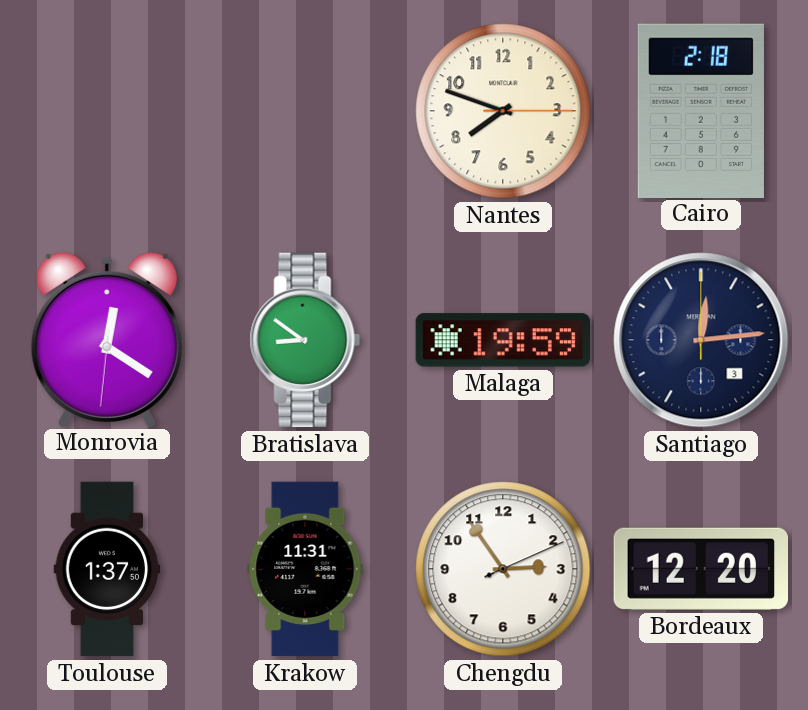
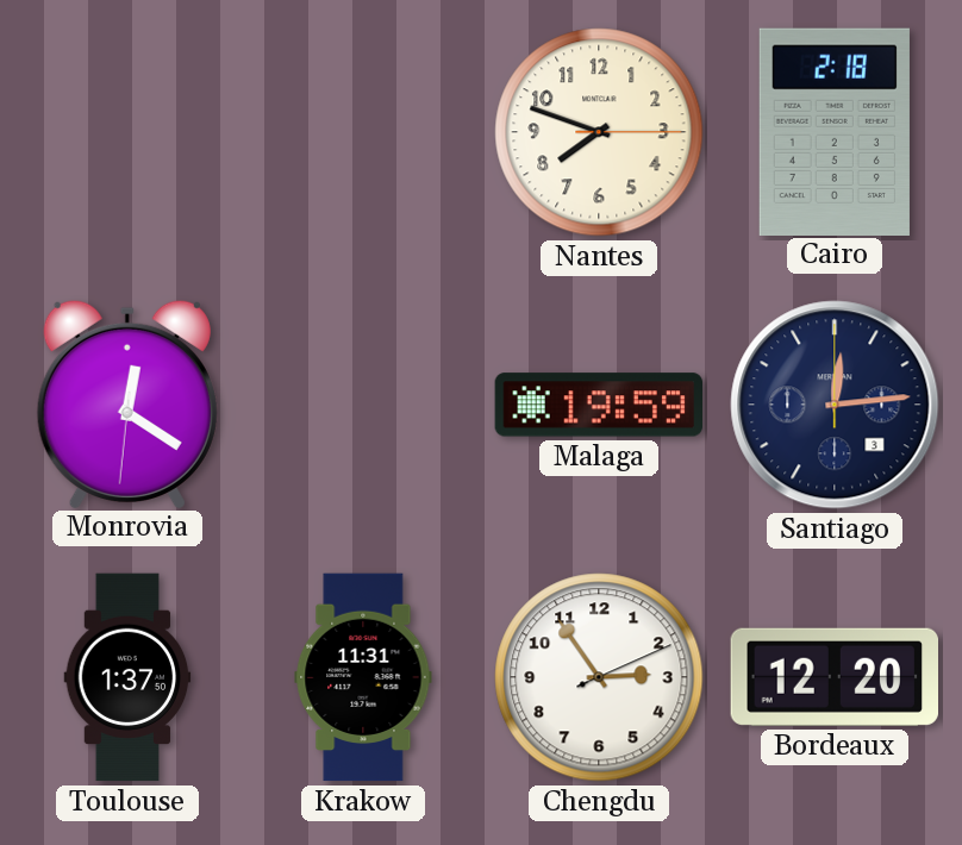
Bratislava: 8:51 -> none
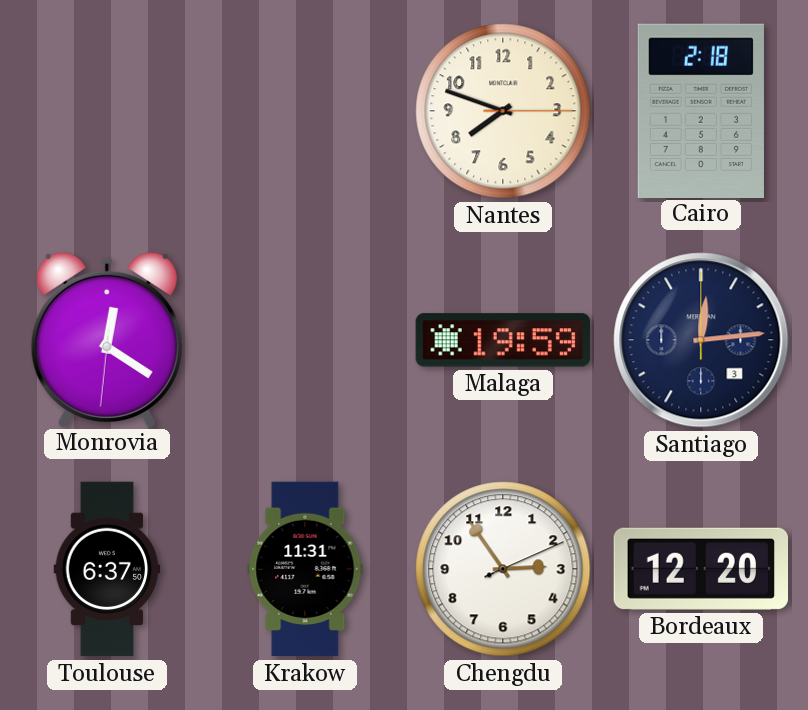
Toulouse: 1:37 -> 6:37
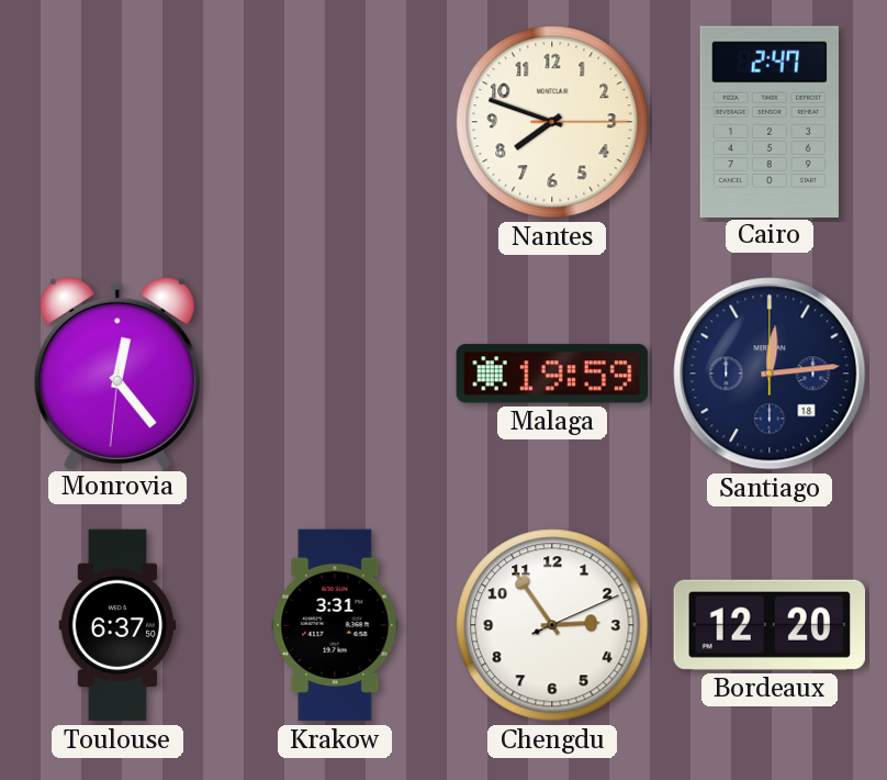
Cairo: 2:18 -> 2:47
Monrovia: 12:20 -> 12:23
Santiago date: 3 -> 18
Krakow: 11:31 -> 3:31
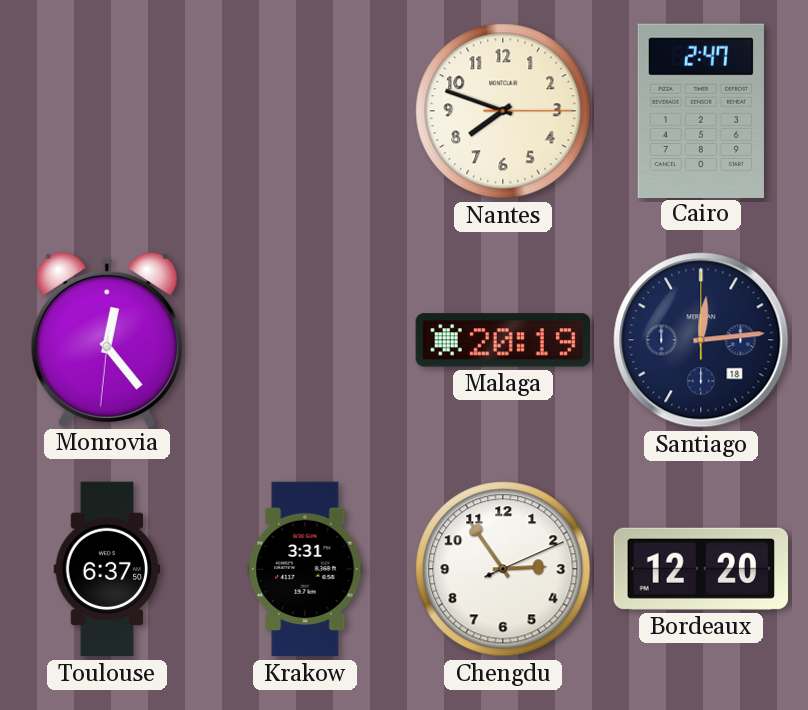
Malaga: 19:59 -> 20:19
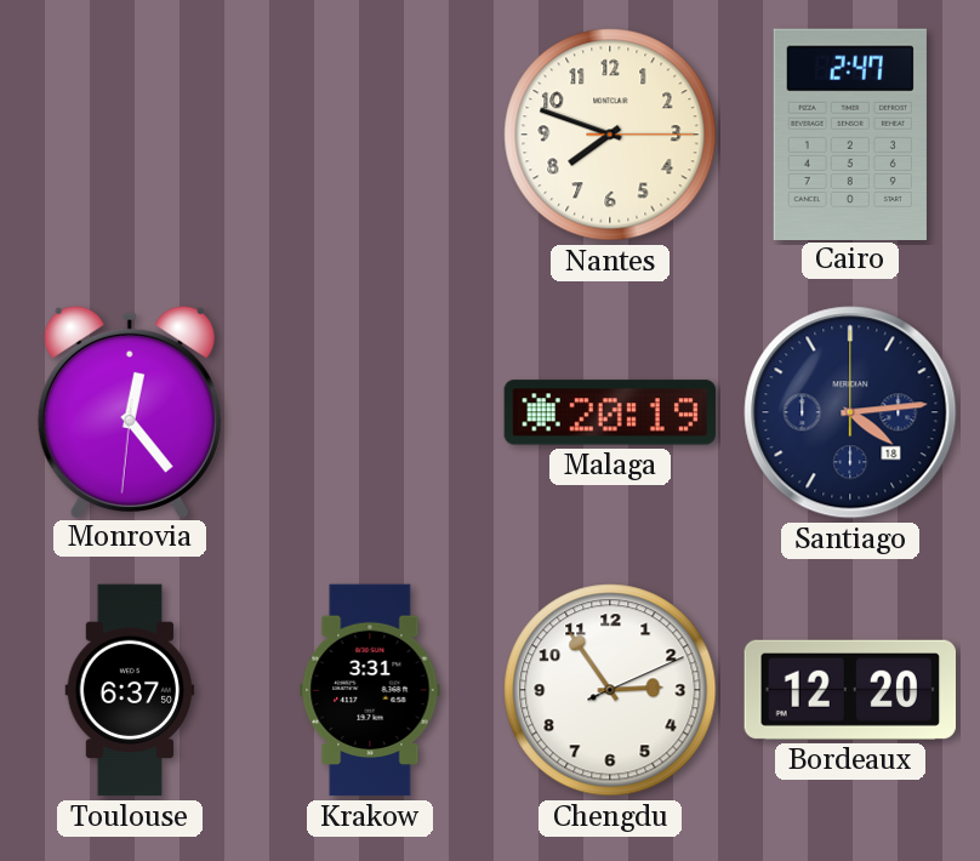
Santiago: 12:14 -> 4:14
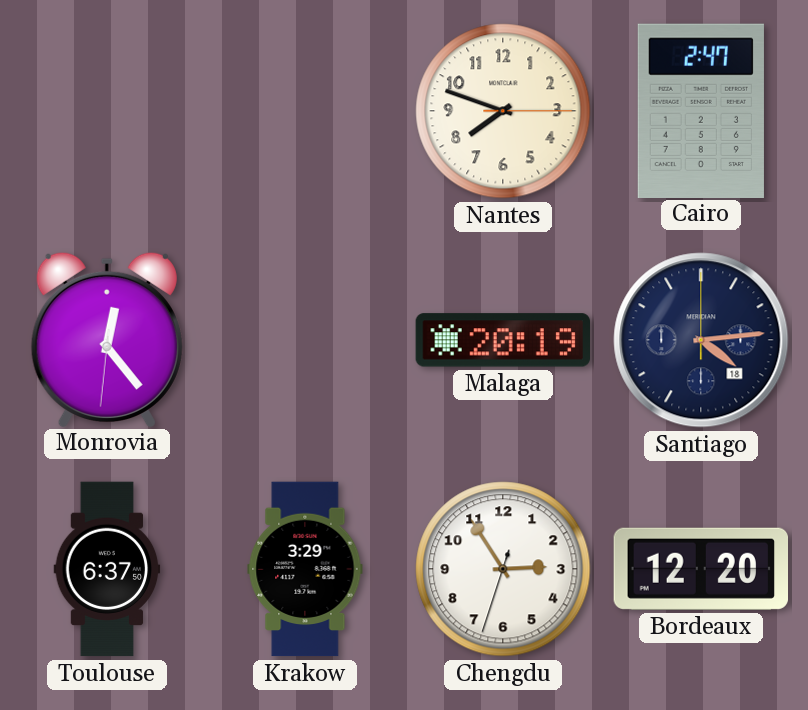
Krakow: 3:31 -> 3:29
Chengdu: 2:54:11 -> 2:54:33
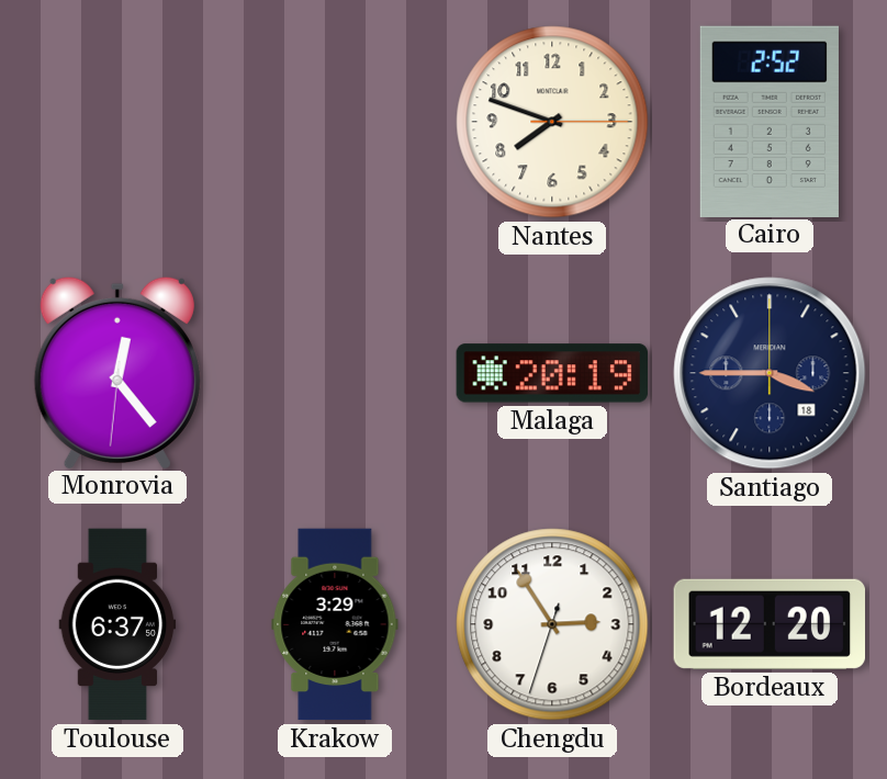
Cairo: 2:47 -> 2:52
Santiago: 4:14 -> 3:45
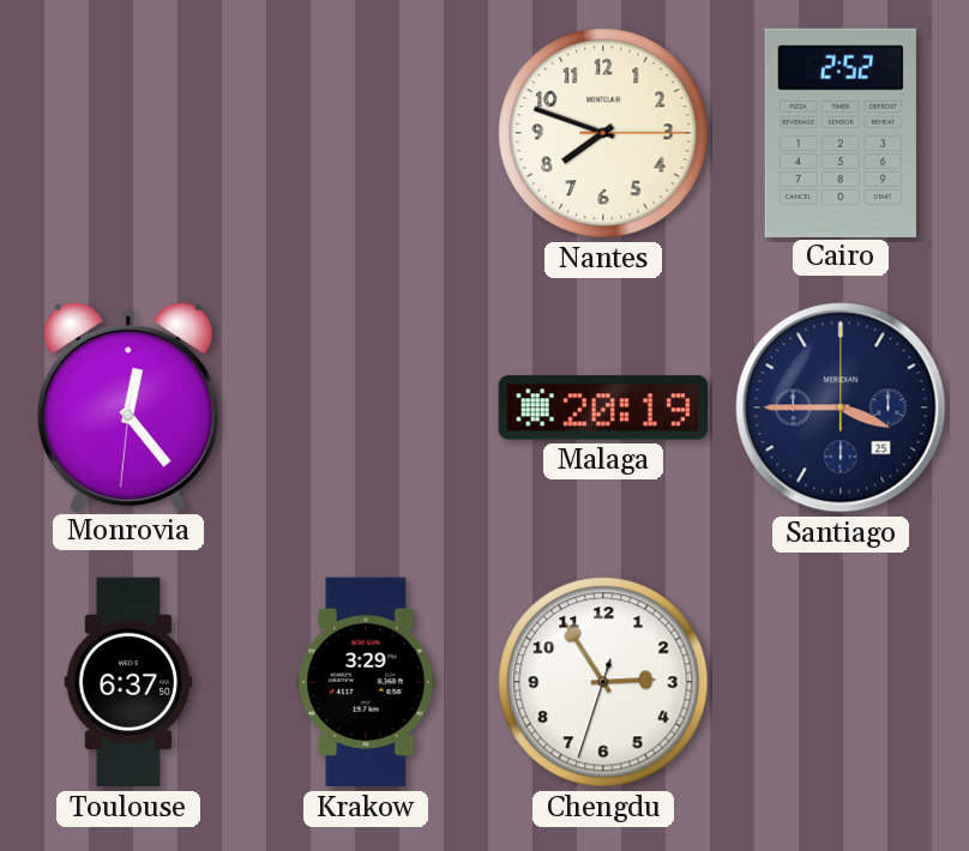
Santiago date: 18 -> 25
Bordeaux: 12:20 -> none
